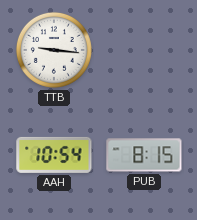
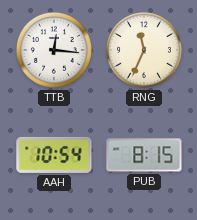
TTB: 9:16 -> 12:16
RNG: none -> 11:34
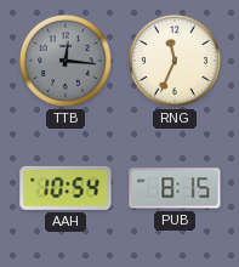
TTB dial: white -> grey
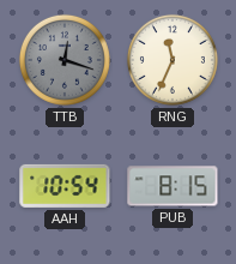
TTB: 12:16 -> 12:18
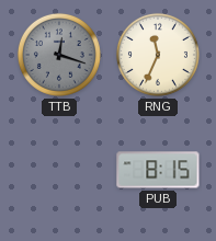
AAH: 10:54 -> none
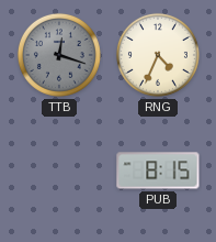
RNG: 11:34 -> 4:34
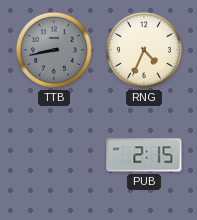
TTB: 12:18 -> 8:43
PUB: 8:15 -> 2:15
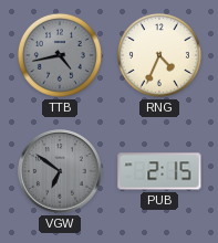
TTB: 8:43 -> 4:43
VGW: none -> 6:51
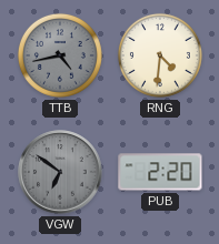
RNG: 4:34 -> 4:31
PUB: 2:15 -> 2:20
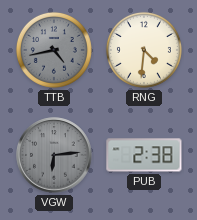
VGW: 6:51 -> 6:14
PUB: 2:20 -> 2:38
